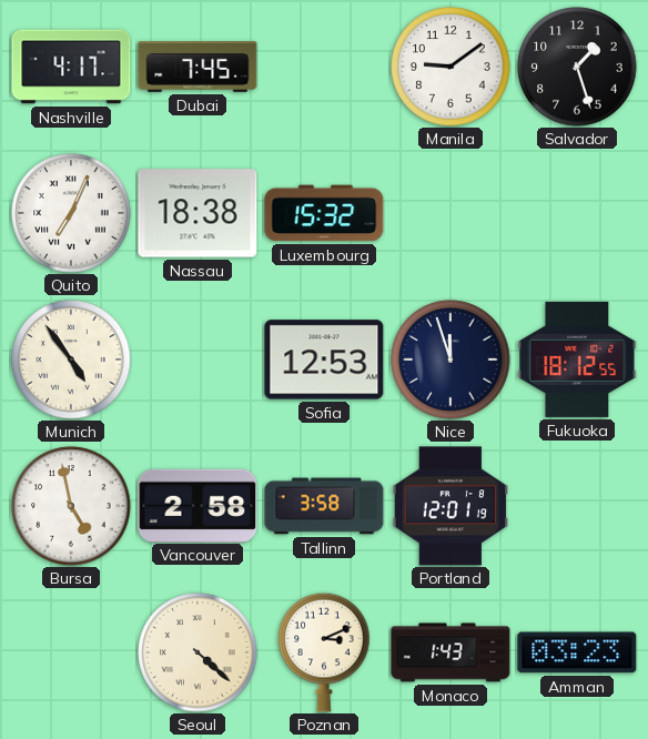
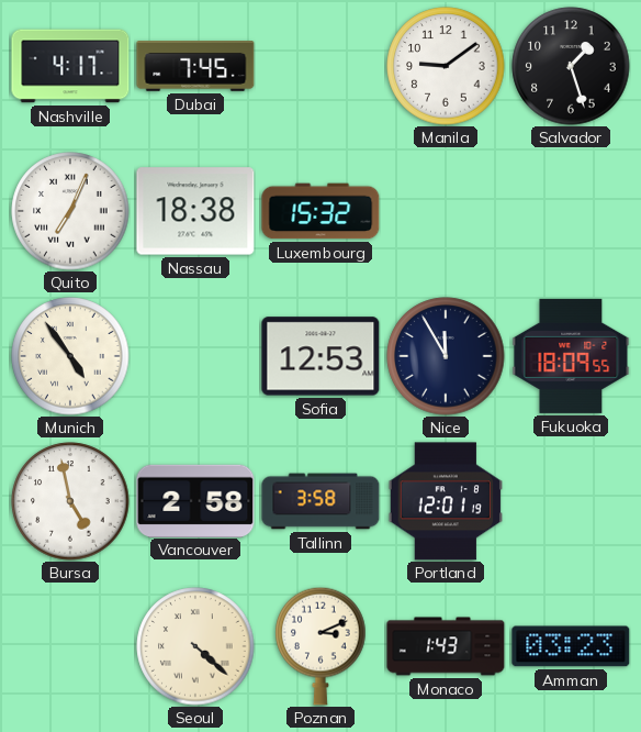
Nice: 11:57 -> 11:55
Fukuoka: 18:12 -> 18:09
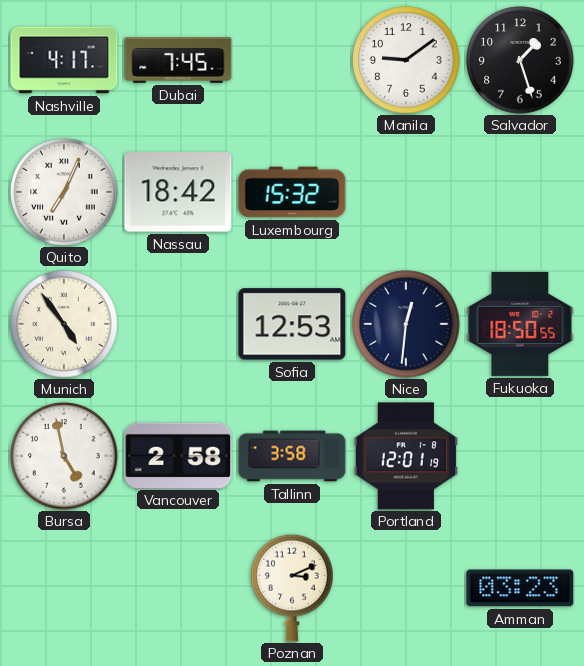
Nassau: 18:38 -> 18:42
Nice: 11:55 -> 12:31
Fukuoka: 18:09 -> 18:50
Seoul: 4:22 -> none
Monaco: 1:43 -> none
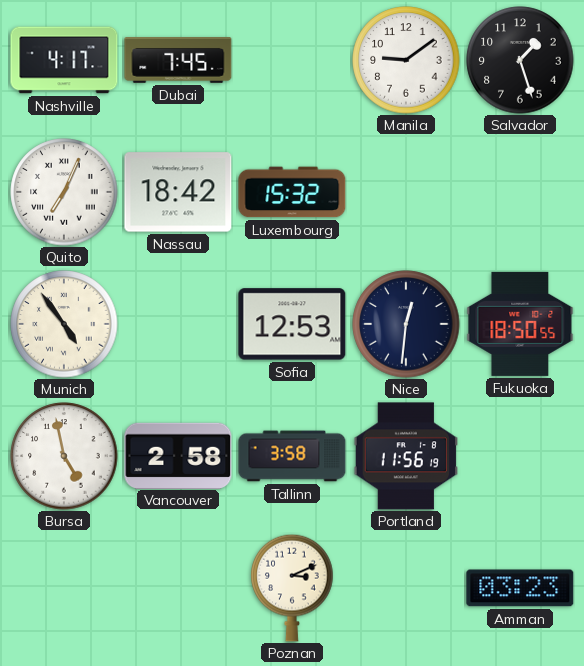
Portland: 12:01 -> 11:56
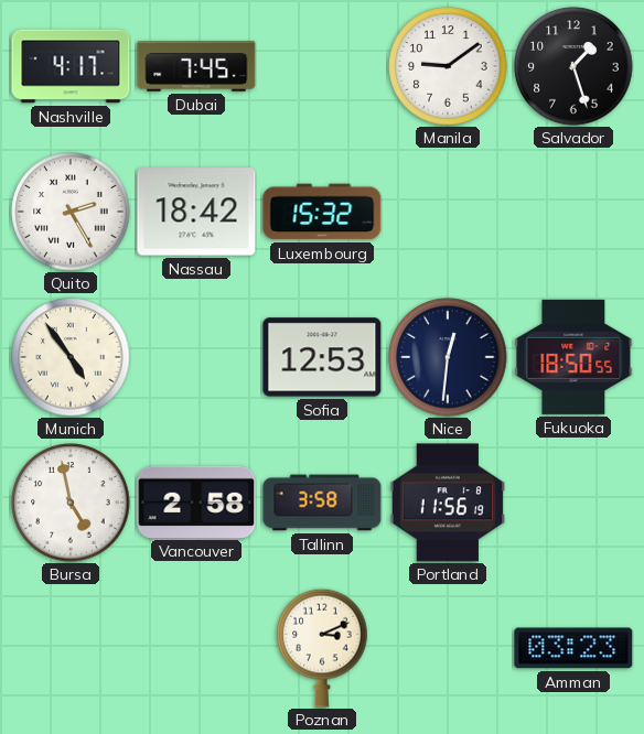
Quito: 7:04 -> 2:25
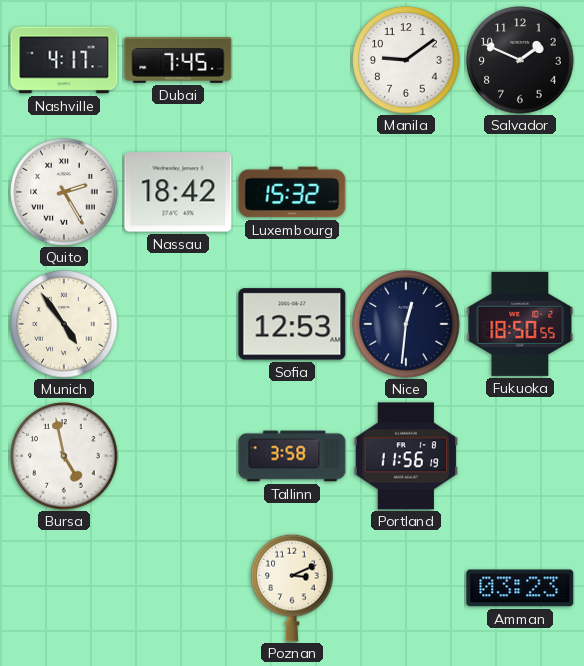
Salvador: 1:27 -> 1:49
Vancouver: 2:58 -> none
